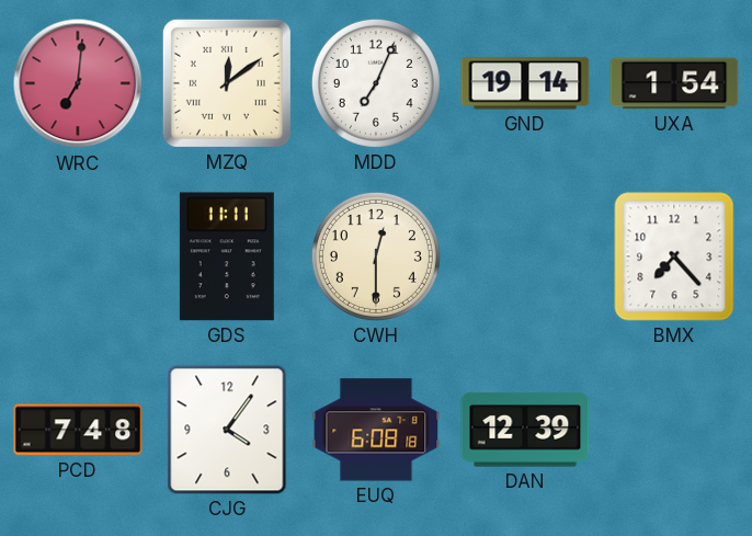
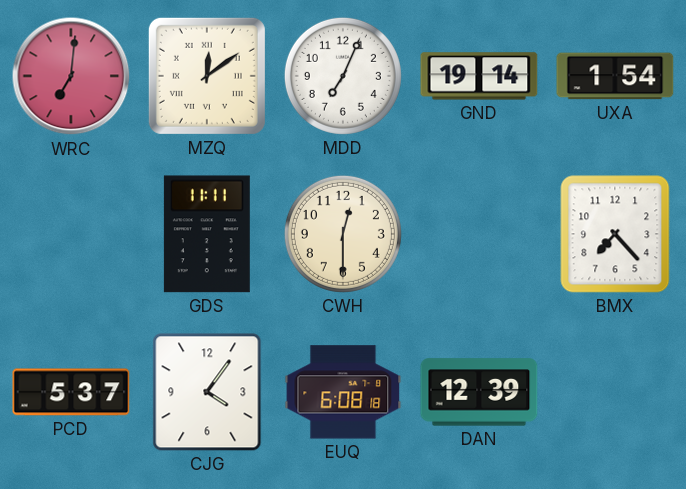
PCD: 7:48 -> 5:37
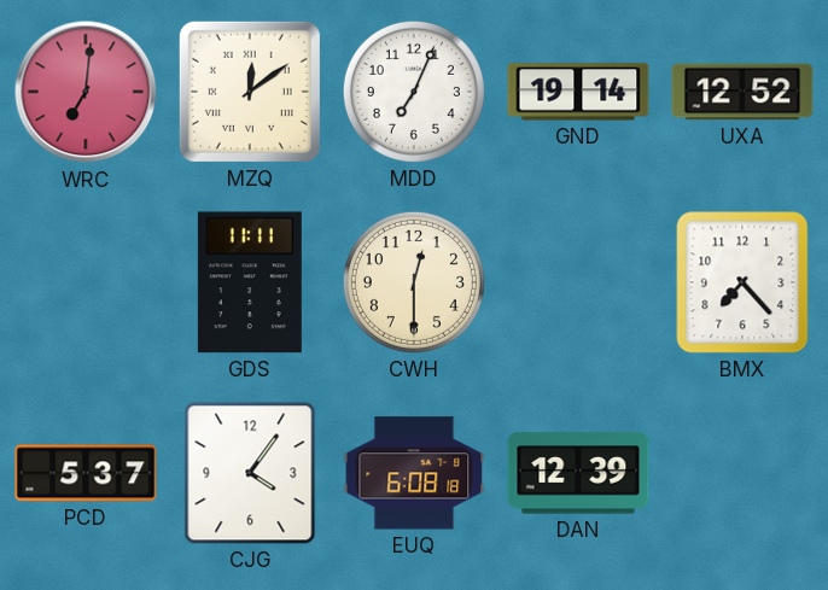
UXA: 1:54 -> 12:52
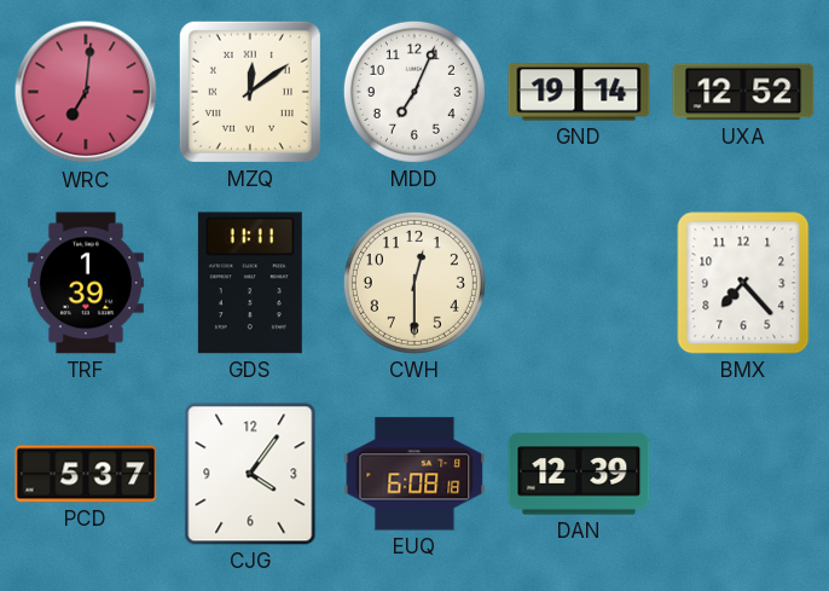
TRF: none -> 1:39
